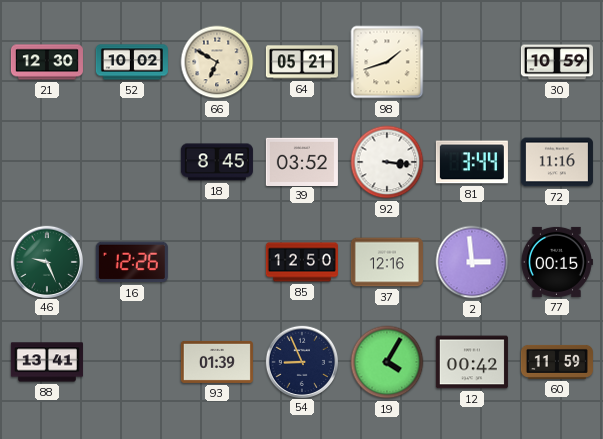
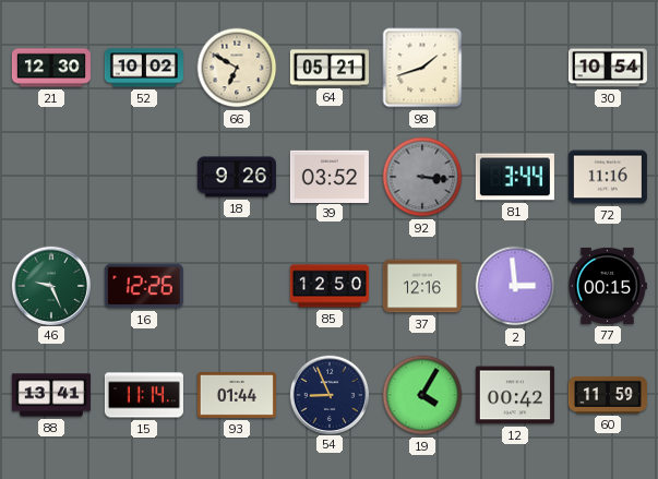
30: 10:59 -> 10:54
18: 8:45 -> 9:26
92 dial: white -> grey
15: none -> 11:14
93: 01:39 -> 01:44
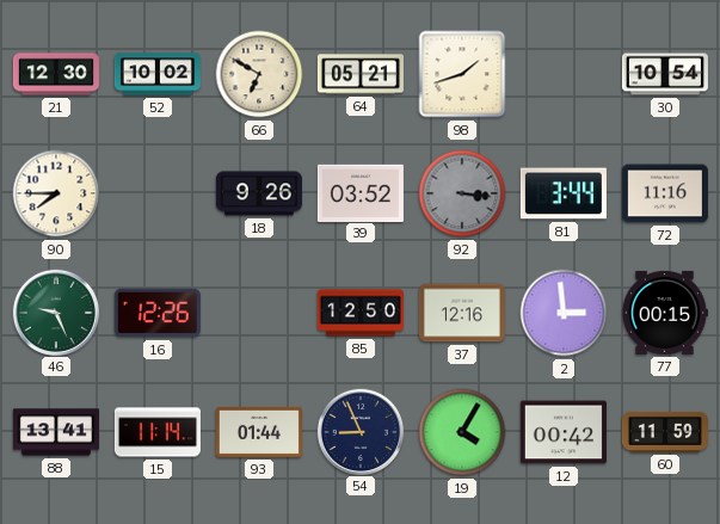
90: none -> 7:45
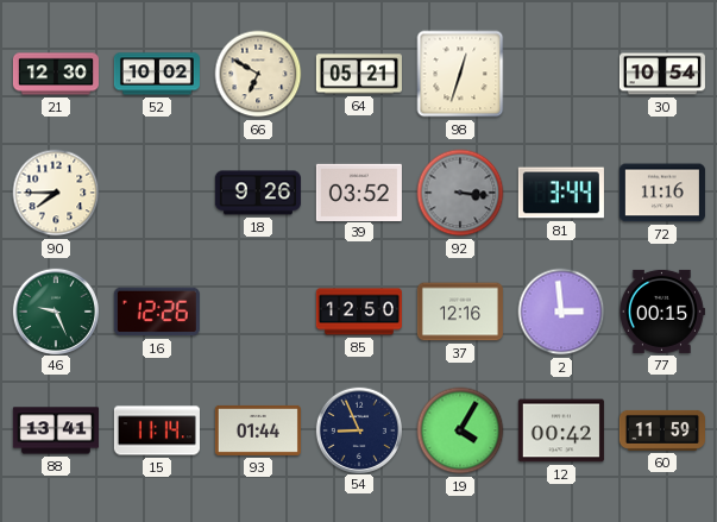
98: 1:42 -> 12:33
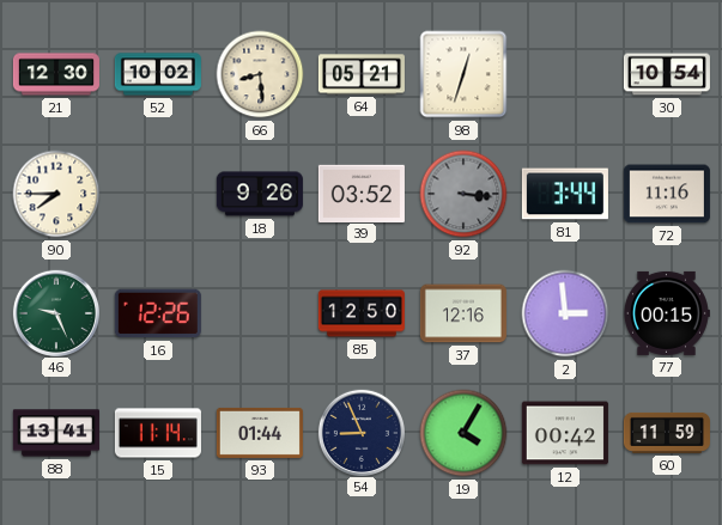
66: 6:50 -> 8:29
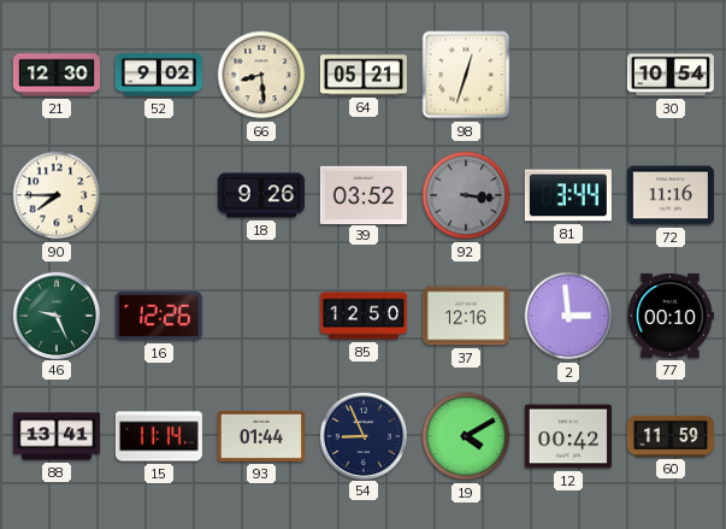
52: 10:02 -> 9:02
77: 00:15 -> 00:10
19: 4:05 -> 4:10
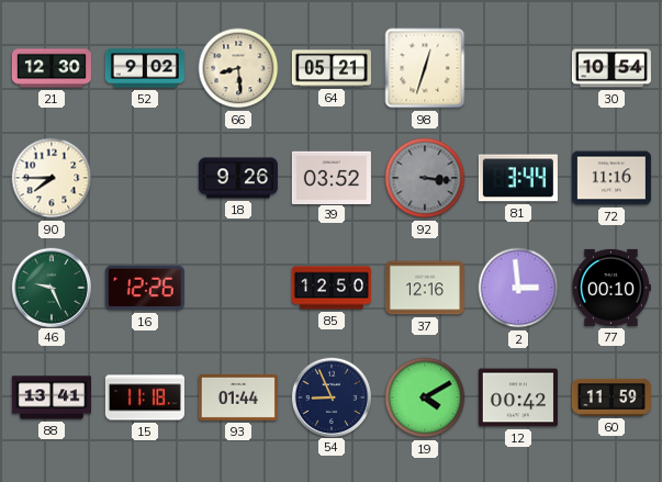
15: 11:14 -> 11:18
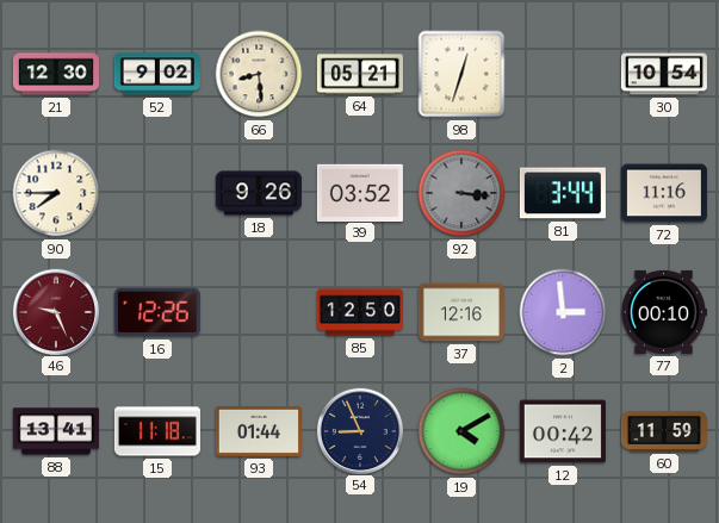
46 dial: green -> burgundy
